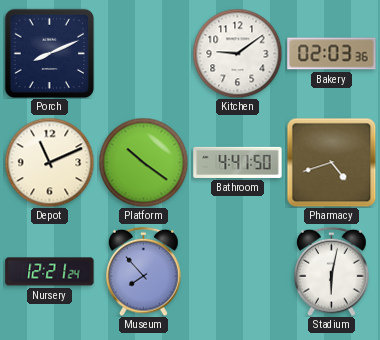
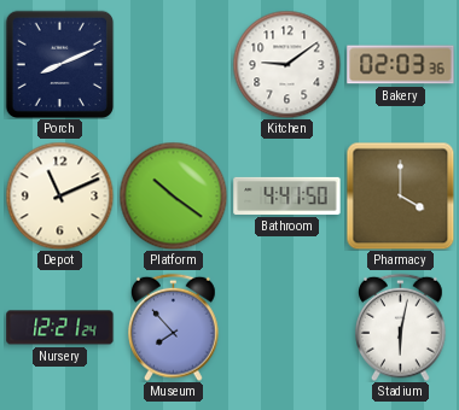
Pharmacy: 4:42 -> 4:00
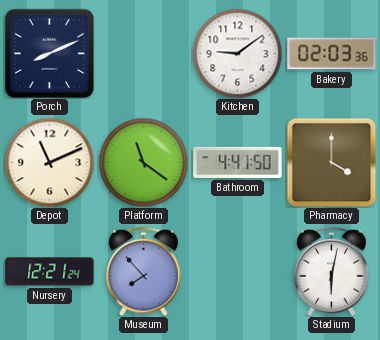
Platform: 10:21 -> 11:21
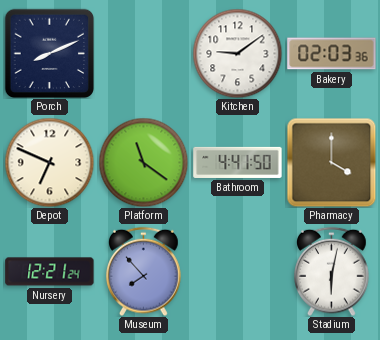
Depot: 11:11 -> 6:49
